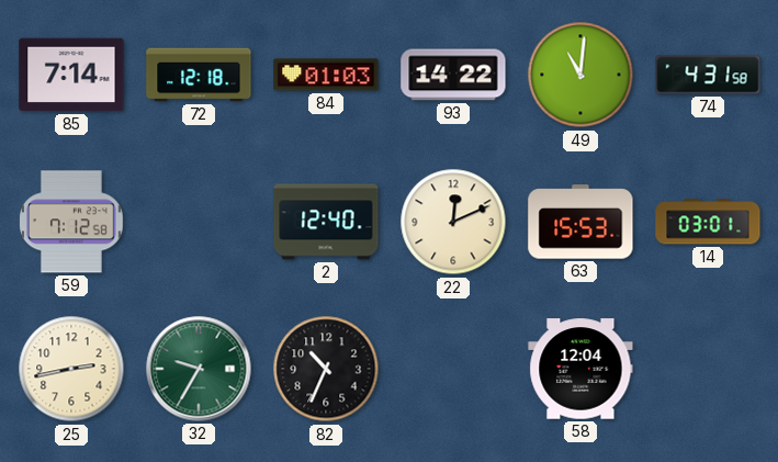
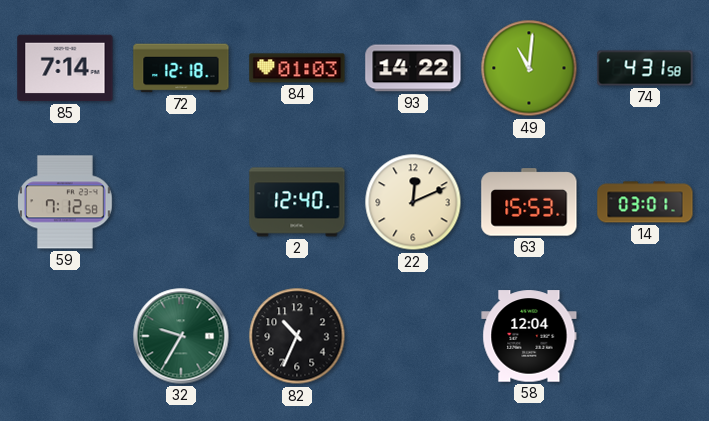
25: 2:43 -> none
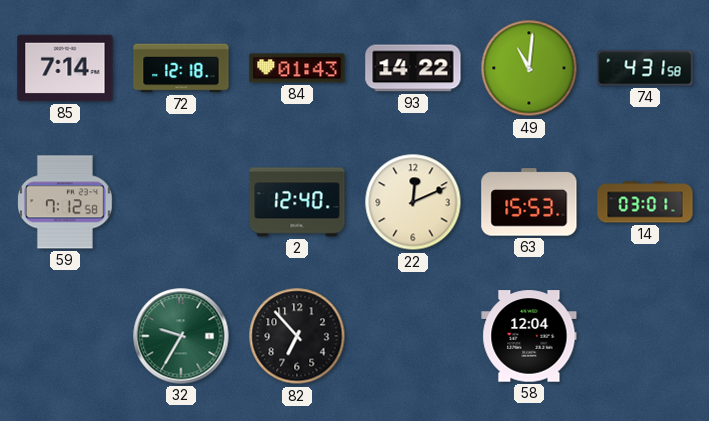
84: 01:03 -> 01:43
82: 10:34 -> 6:53
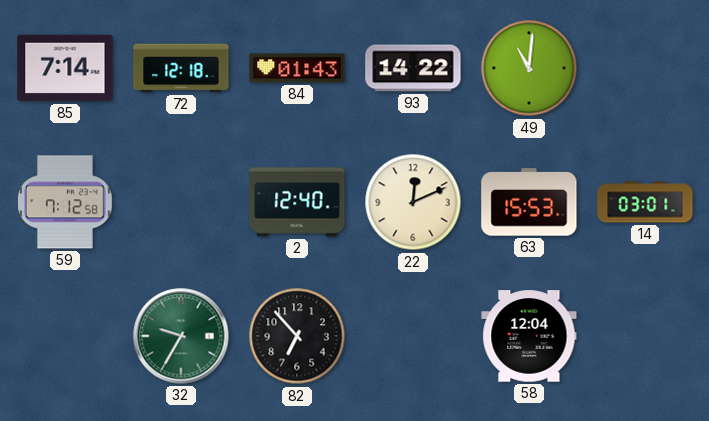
74: 4:31 -> none
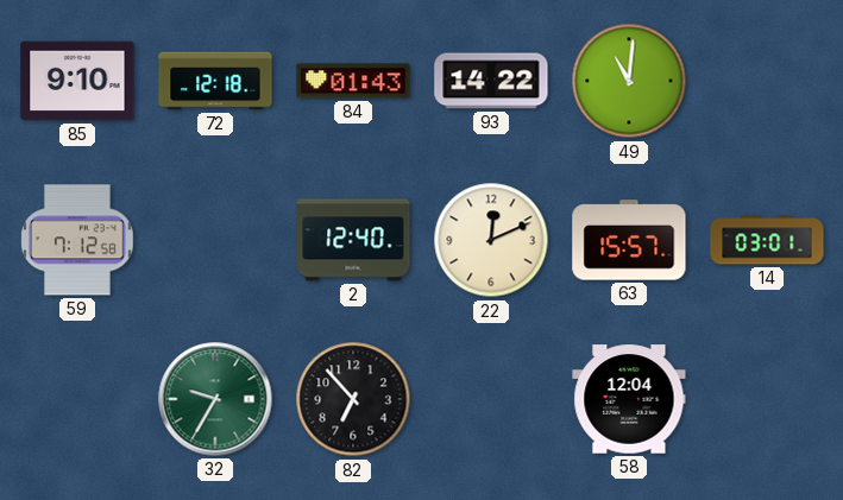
85: 7:14 -> 9:10
63: 15:53 -> 15:57
